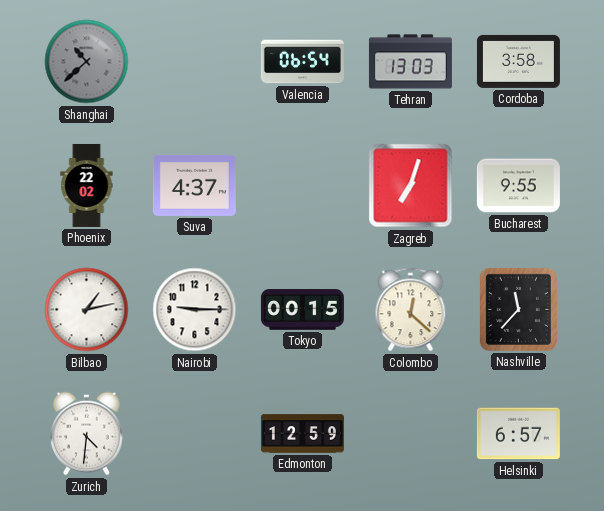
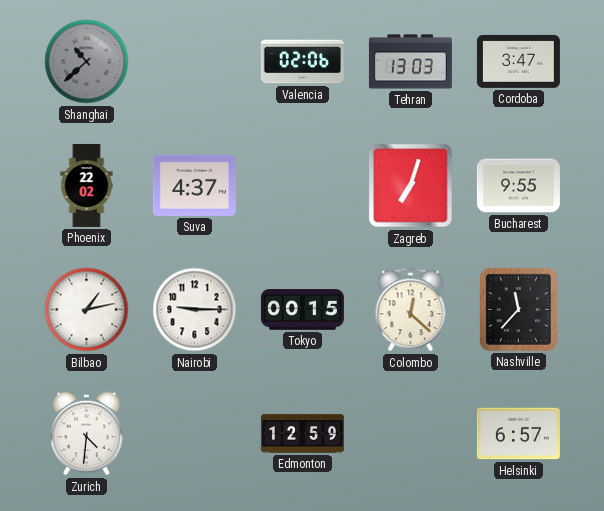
Valencia: 06:54 -> 02:06
Cordoba: 3:58 -> 3:47
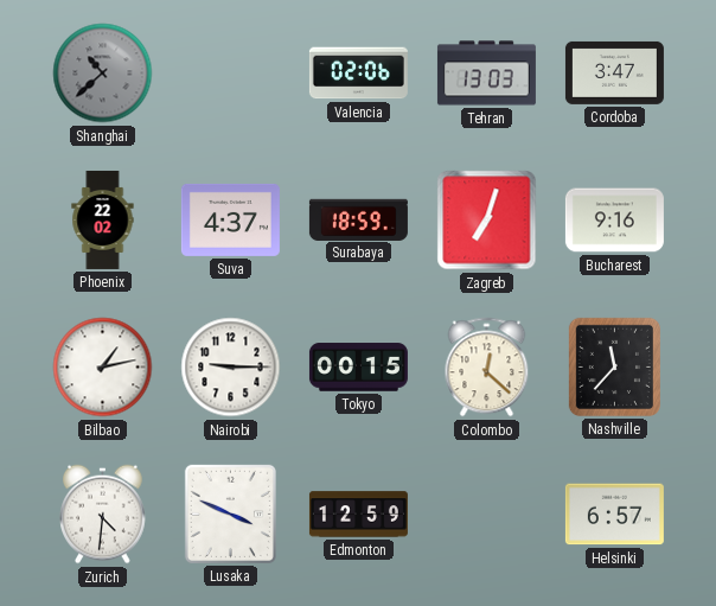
Surabaya: none -> 18:59
Bucharest: 9:55 -> 9:16
Lusaka: none -> 3:49
